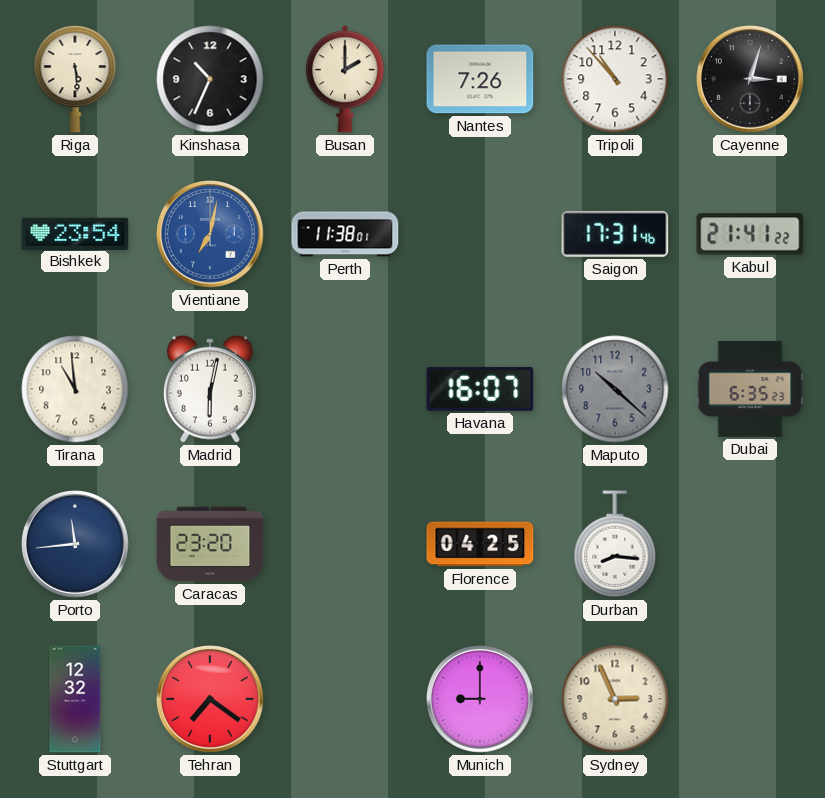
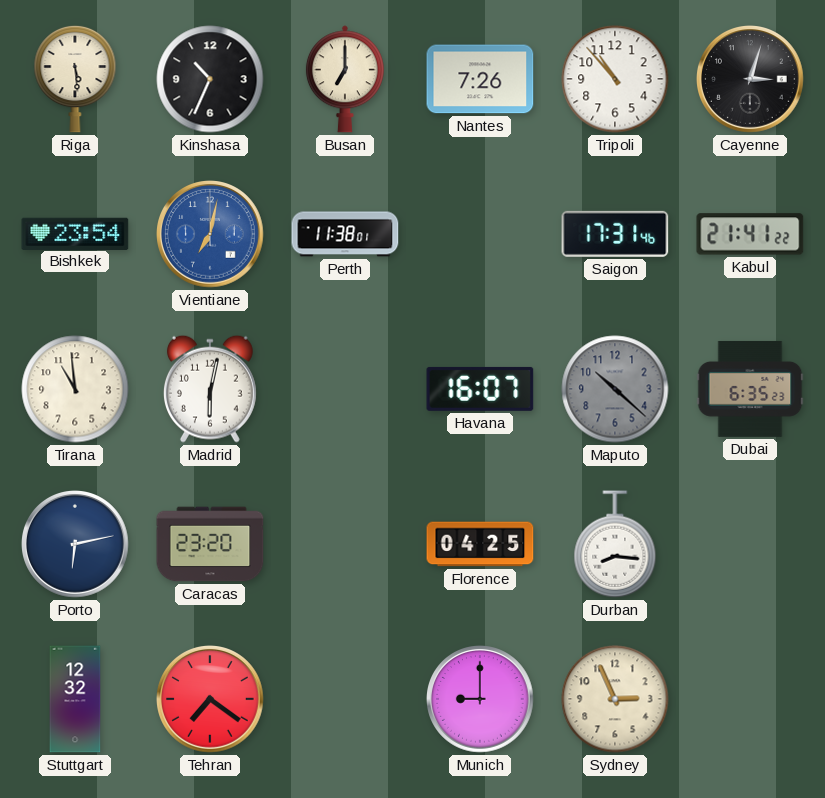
Busan: 2:00 -> 7:00
Porto: 11:44 -> 6:13
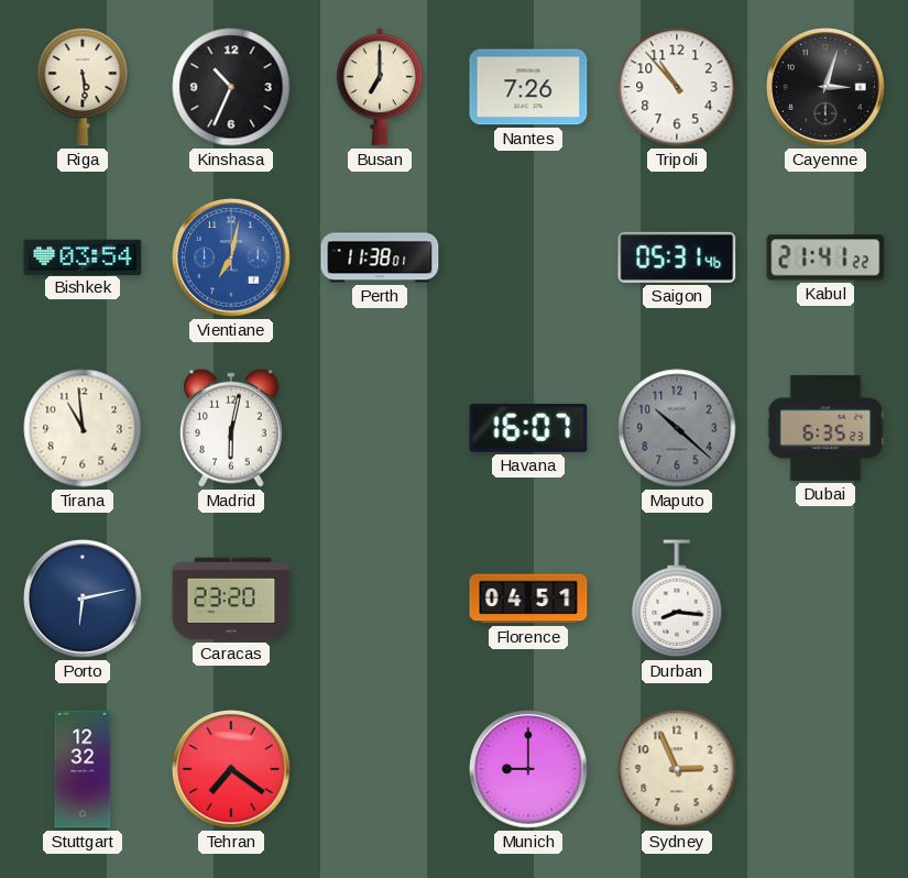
Bishkek: 23:54 -> 03:54
Saigon: 17:31 -> 05:31
Florence: 04:25 -> 04:51
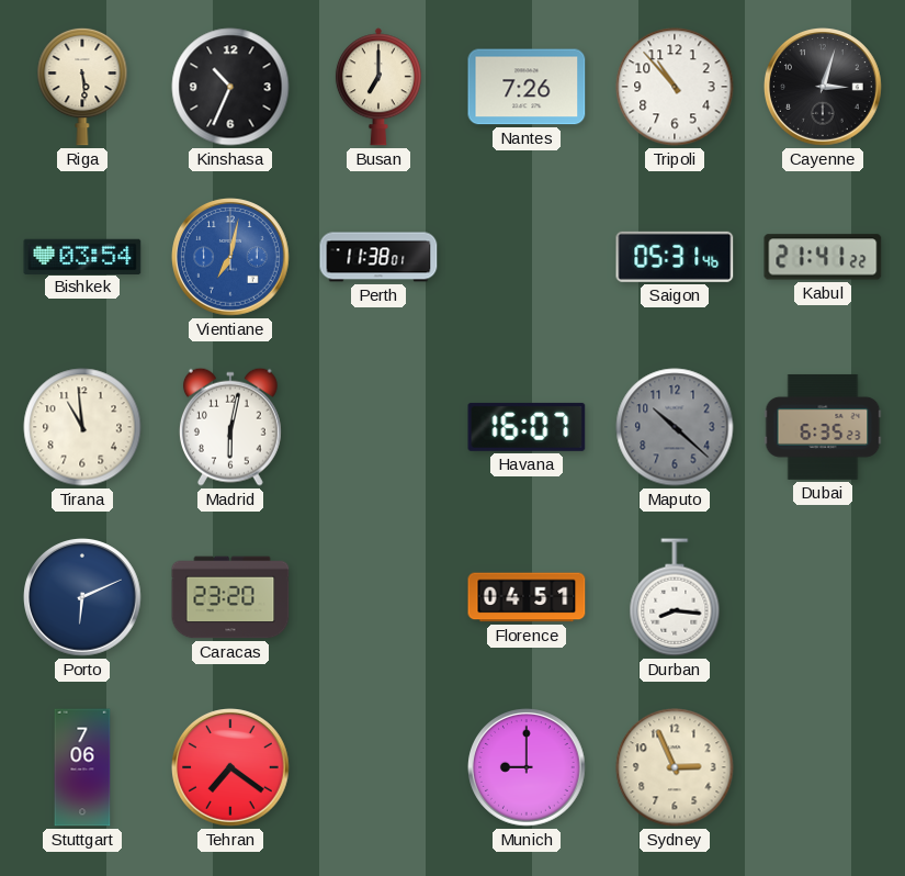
Porto: 6:13 -> 6:11
Stuttgart: 12:32 -> 7:06
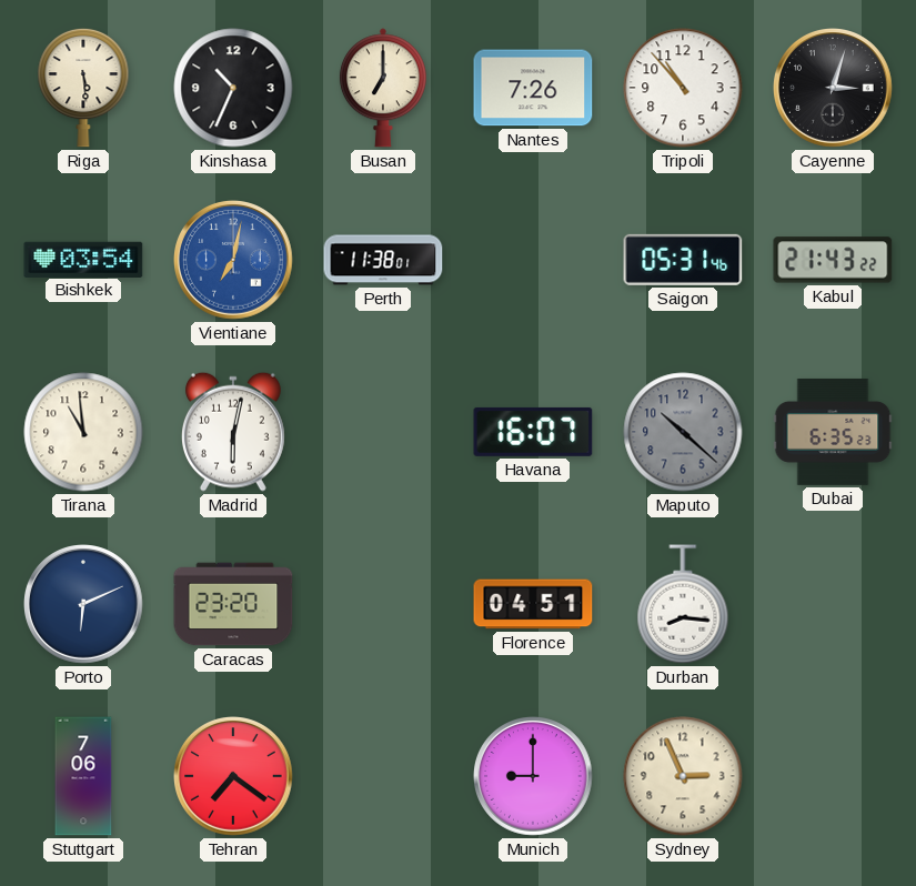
Kabul: 21:41 -> 21:43
